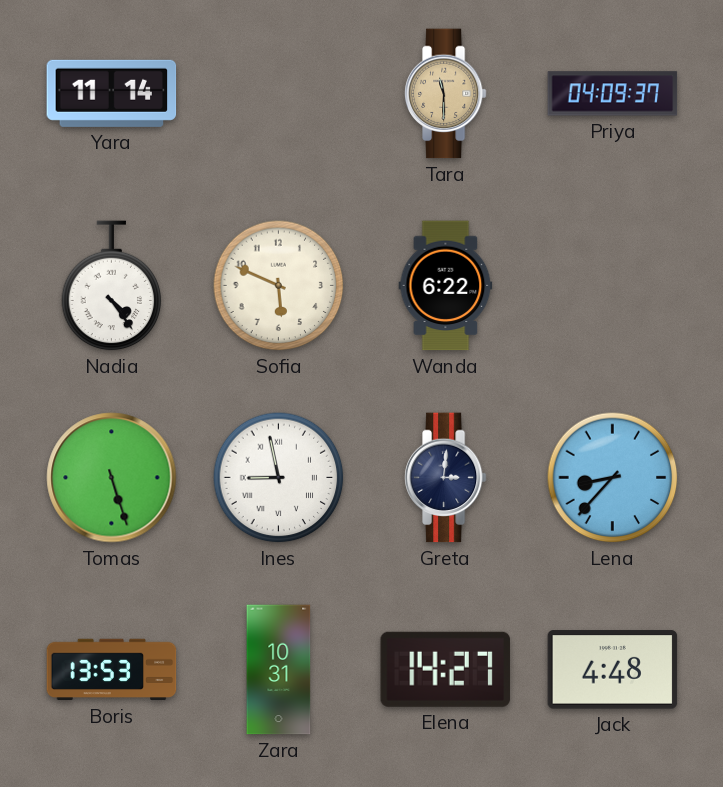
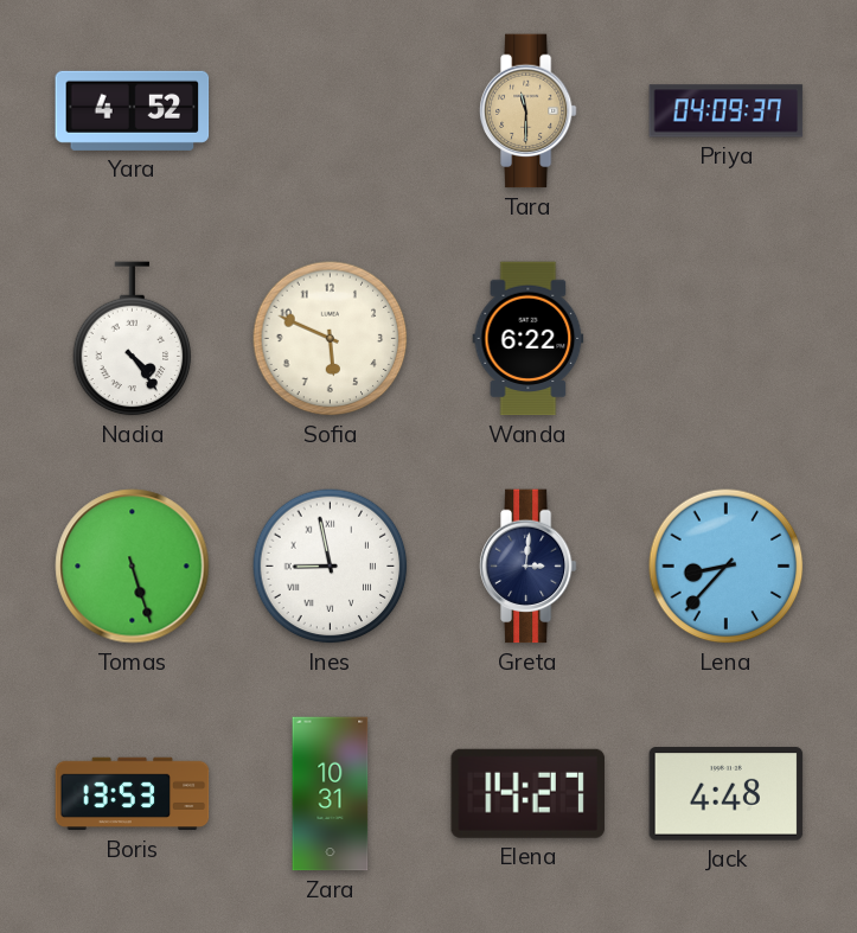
Yara: 11:14 -> 4:52
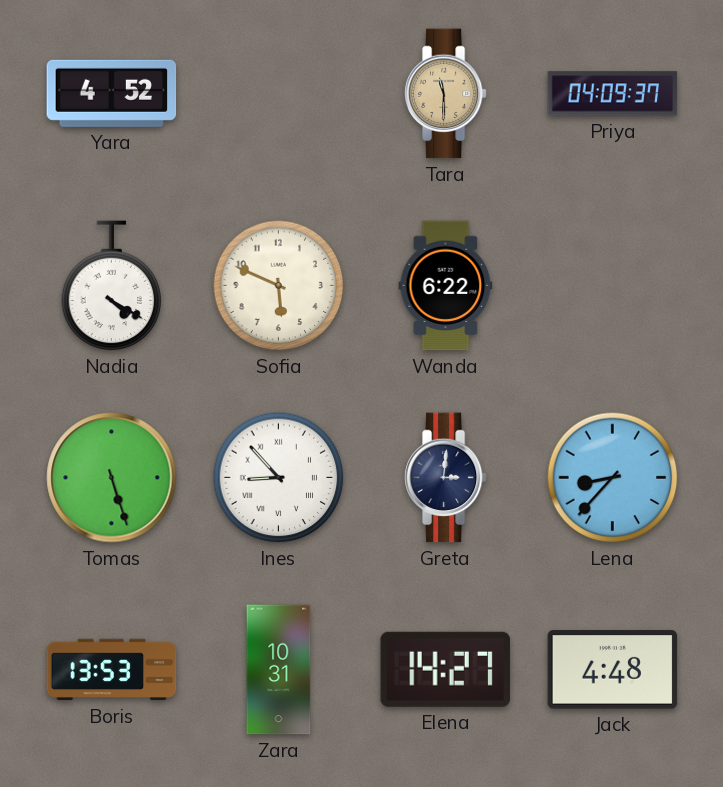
Nadia: 4:24 -> 4:20
Ines: 8:58 -> 8:53
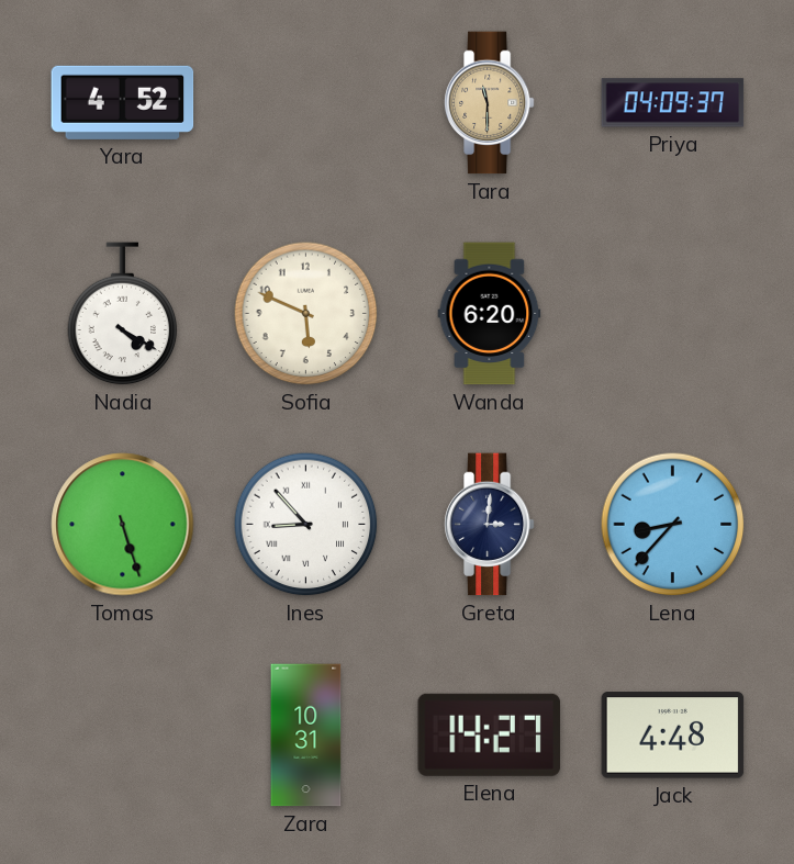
Wanda: 6:22 -> 6:20
Boris: 13:53 -> none
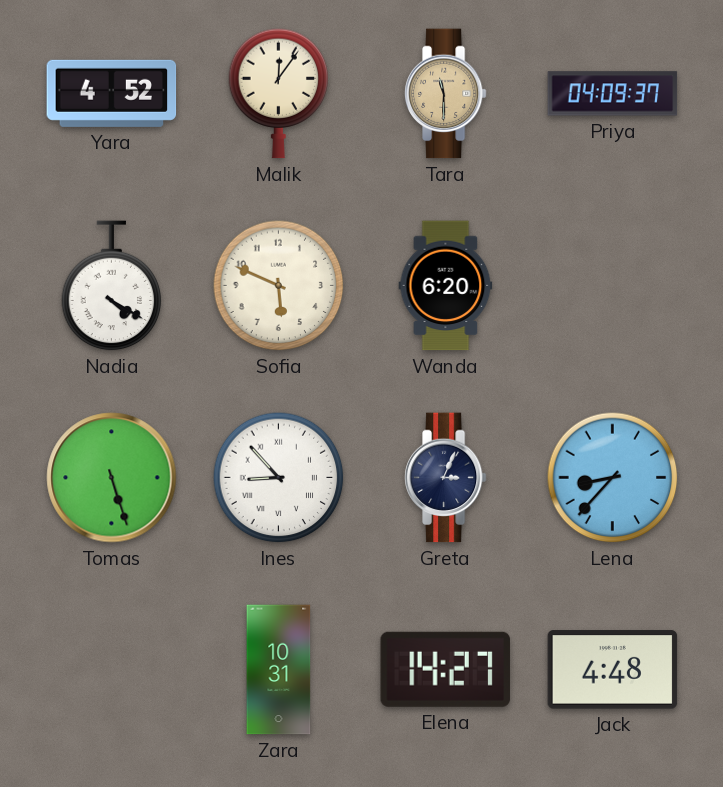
Malik: none -> 12:06
Greta: 3:01 -> 3:04
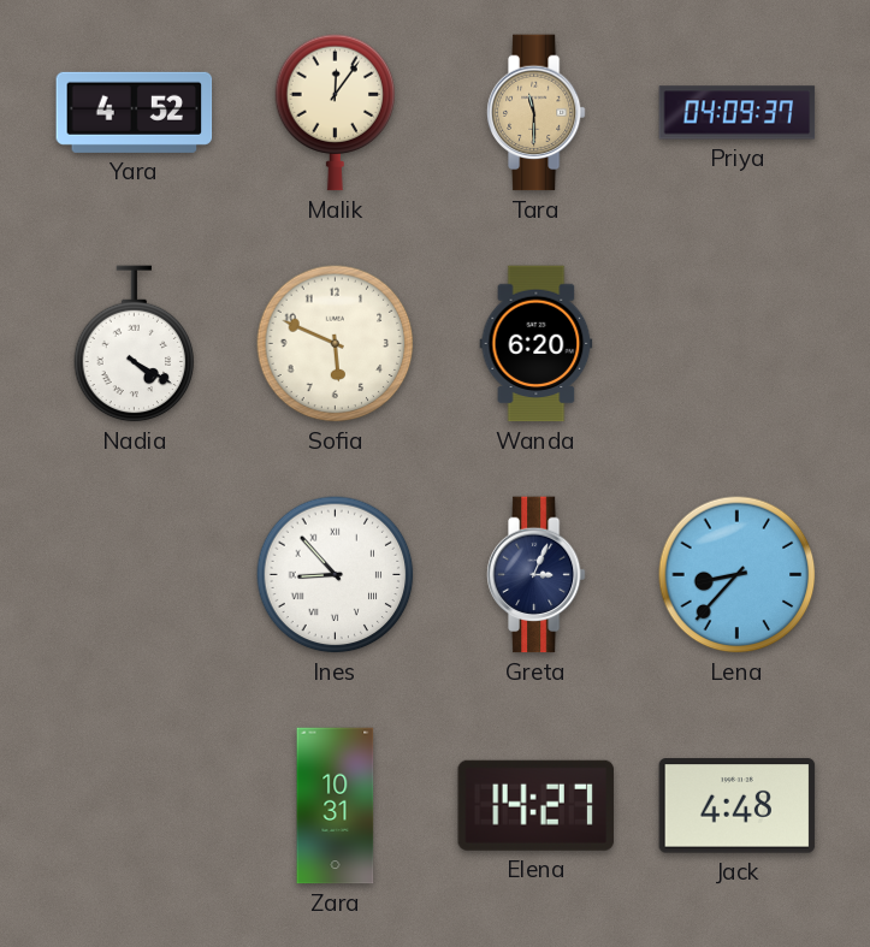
Tomas: 5:27 -> none
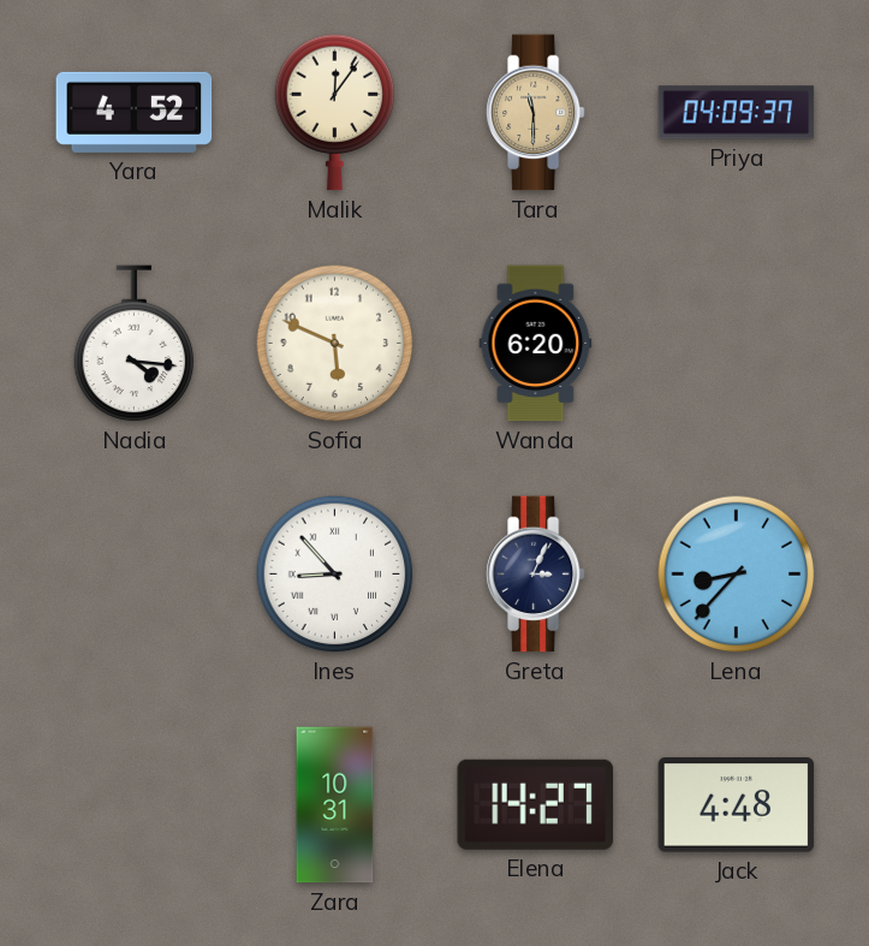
Nadia: 4:20 -> 4:16
